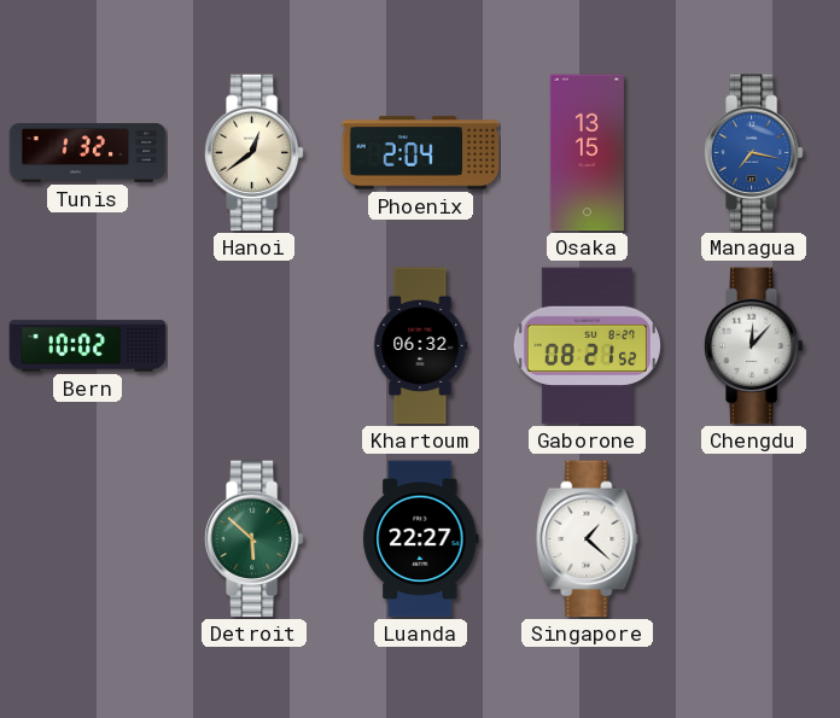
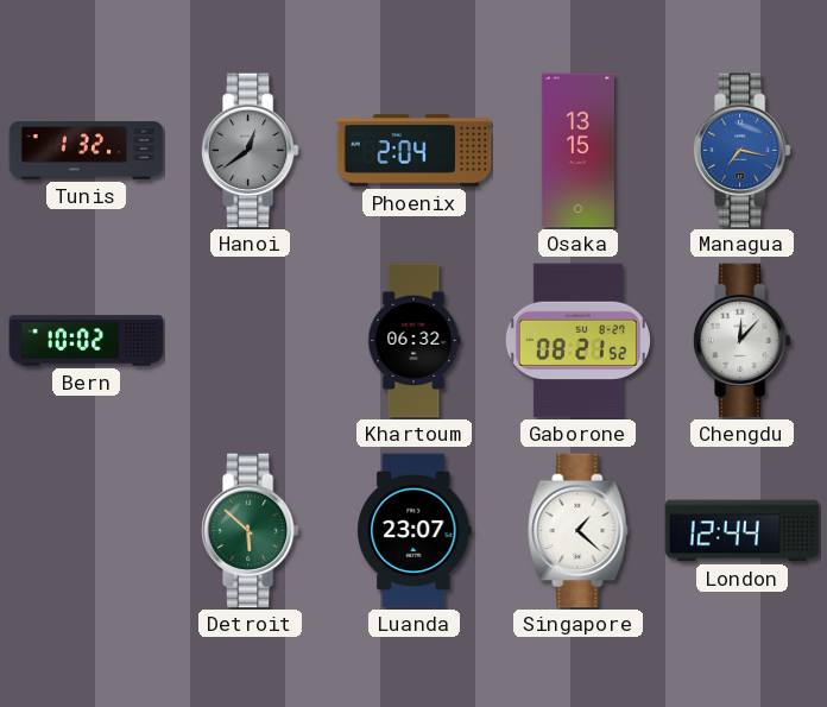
Hanoi dial: cream -> grey
Luanda: 22:27 -> 23:07
London: none -> 12:44
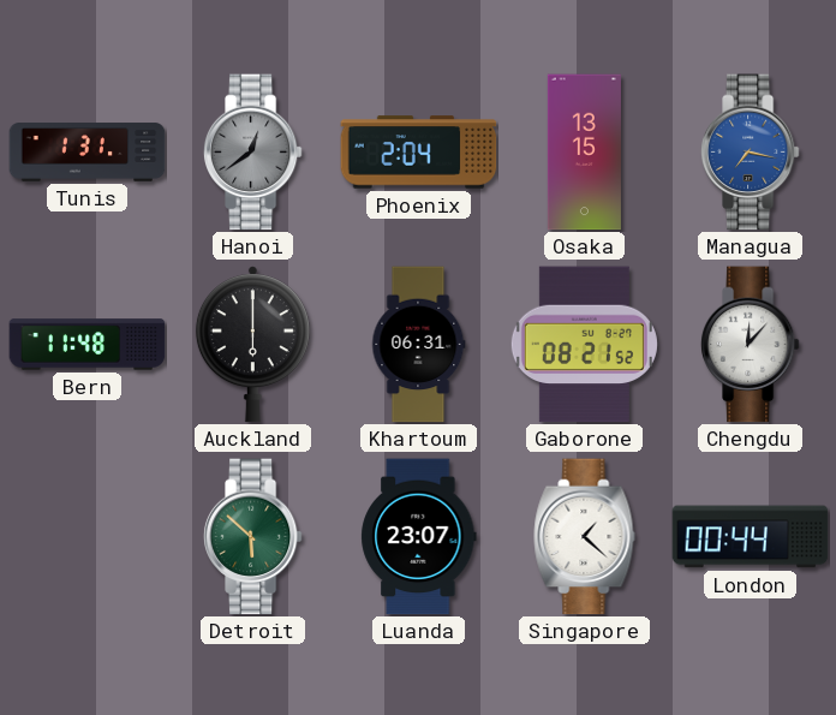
Tunis: 1:32 -> 1:31
Bern: 10:02 -> 11:48
Auckland: none -> 6:00
Khartoum: 06:32 -> 06:31
London: 12:44 -> 00:44
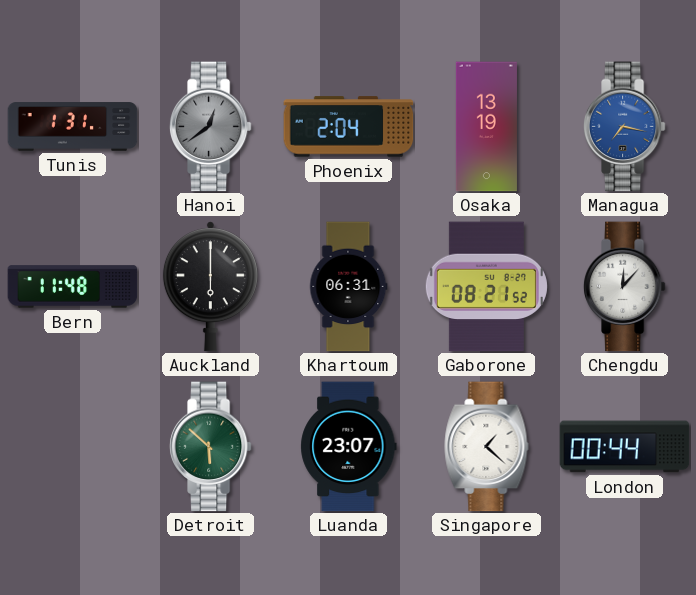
Osaka: 13:15 -> 13:19
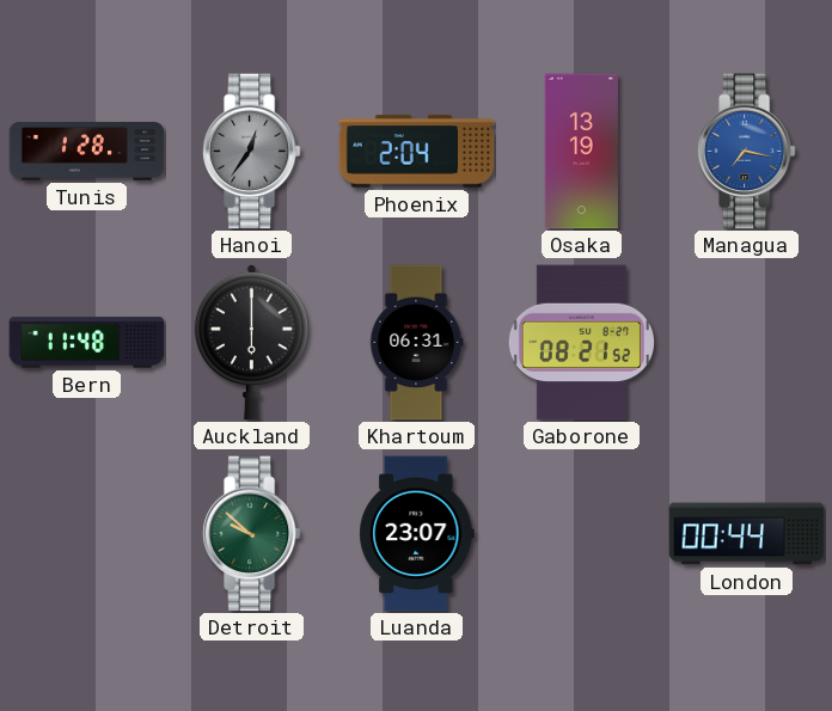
Tunis: 1:31 -> 1:28
Hanoi: 12:39 -> 12:36
Chengdu: 12:07 -> none
Detroit: 5:52 -> 9:52
Singapore: 1:22 -> none
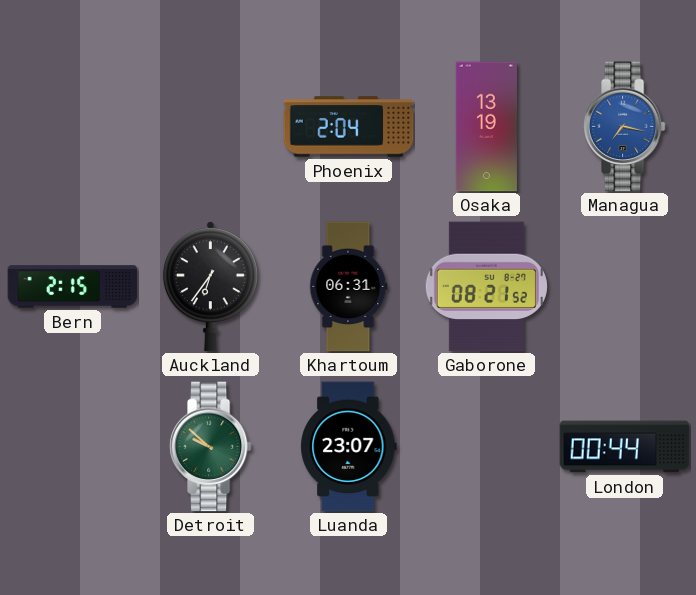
Tunis: 1:28 -> none
Hanoi: 12:36 -> none
Bern: 11:48 -> 2:15
Auckland: 6:00 -> 6:36
